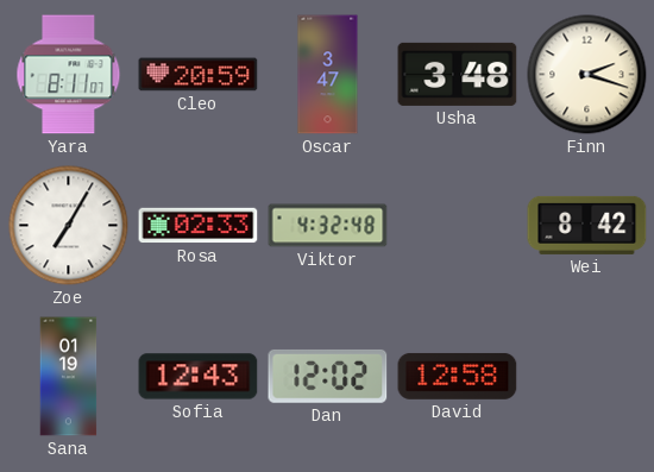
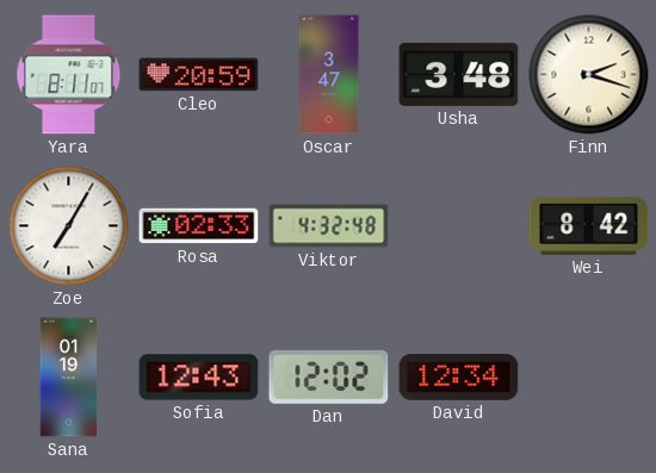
David: 12:58 -> 12:34
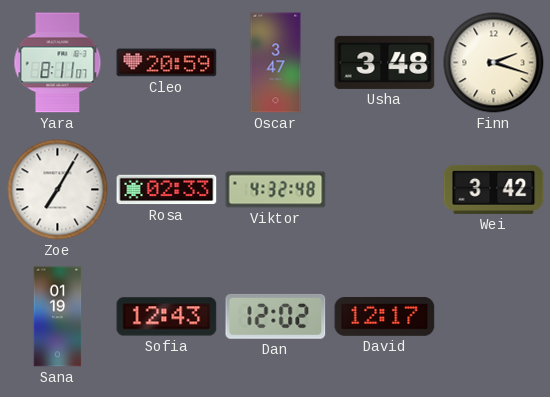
Wei: 8:42 -> 3:42
David: 12:34 -> 12:17
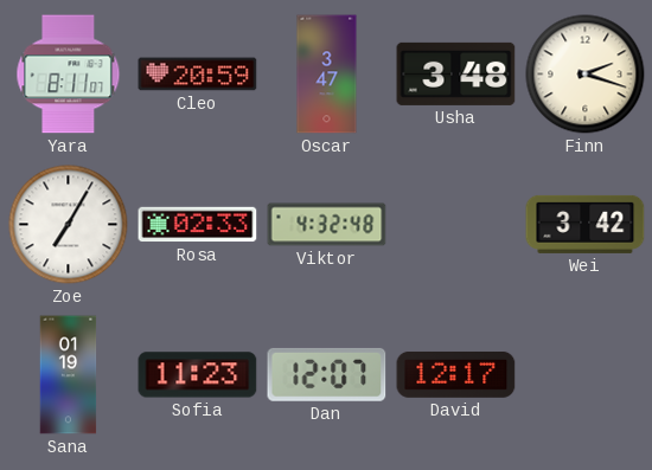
Sofia: 12:43 -> 11:23
Dan: 12:02 -> 12:07
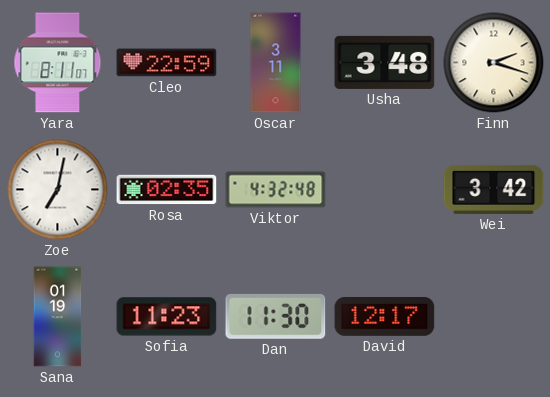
Cleo: 20:59 -> 22:59
Oscar: 3:47 -> 3:11
Zoe: 7:05 -> 7:02
Rosa: 02:33 -> 02:35
Dan: 12:07 -> 11:30
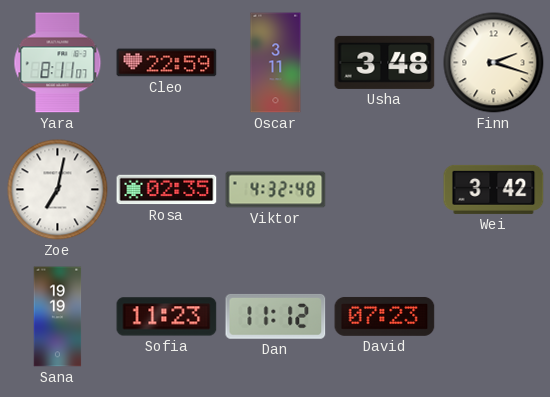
Sana: 01:19 -> 19:19
Dan: 11:30 -> 11:12
David: 12:17 -> 07:23
